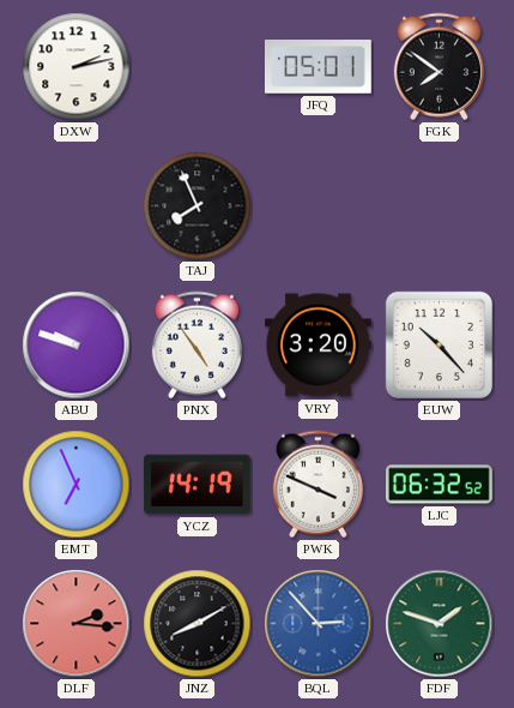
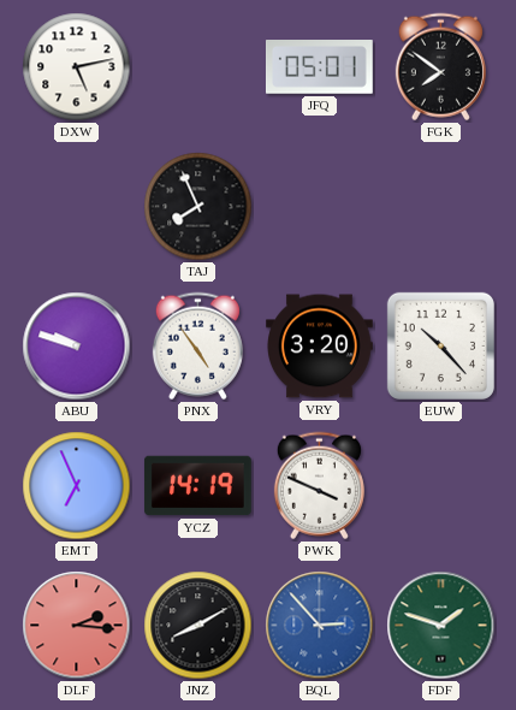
DXW: 2:13 -> 5:13
LJC: 06:32 -> none
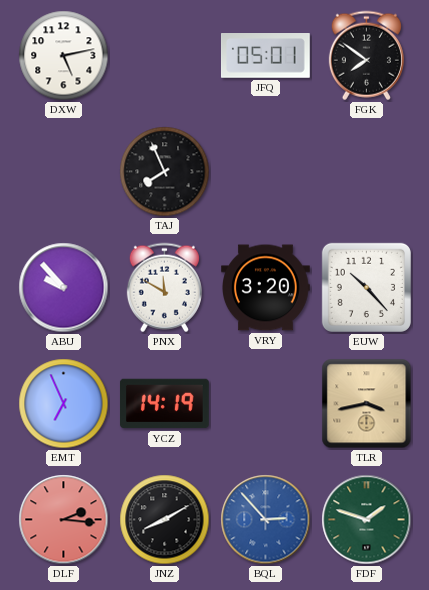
ABU: 9:48 -> 9:53
PNX: 4:54 -> 11:50
PWK: 3:49 -> none
TLR: none -> 3:43
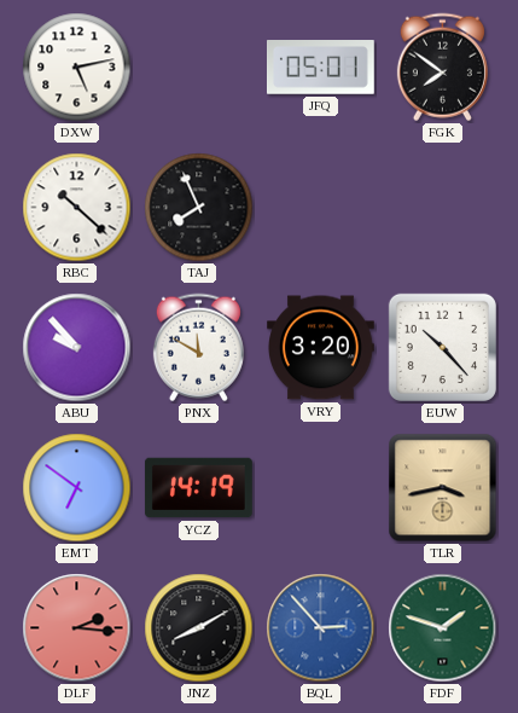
RBC: none -> 10:22
EMT: 6:56 -> 6:51
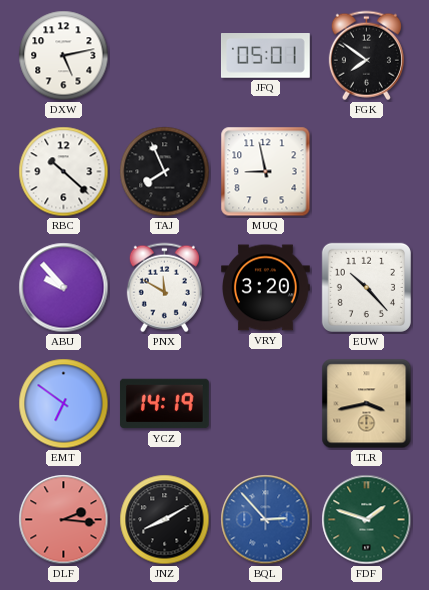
MUQ: none -> 8:58
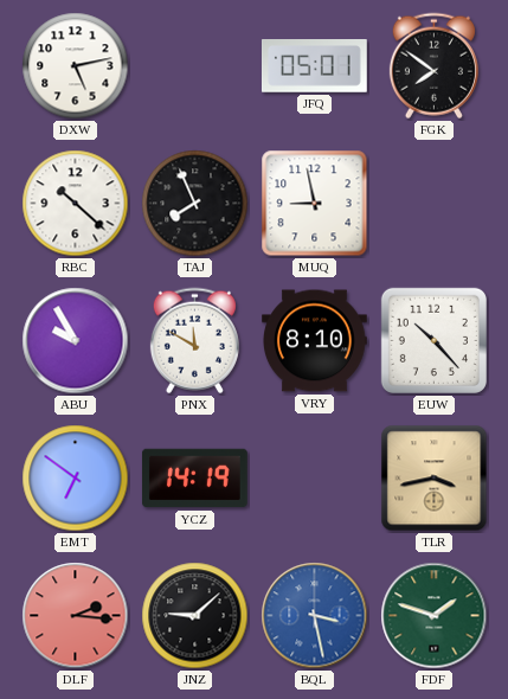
ABU: 9:53 -> 9:55
VRY: 3:20 -> 8:10
JNZ: 8:10 -> 9:08
BQL: 2:53 -> 3:28
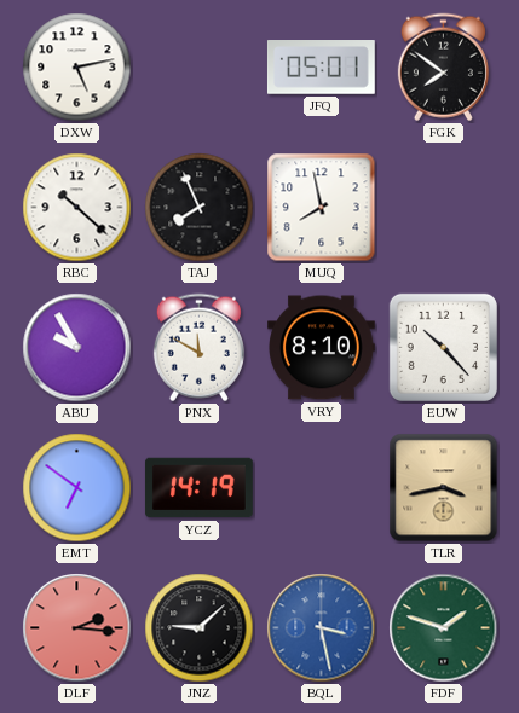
MUQ: 8:58 -> 7:58
